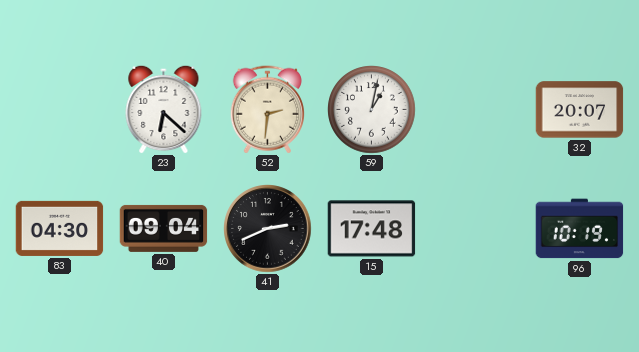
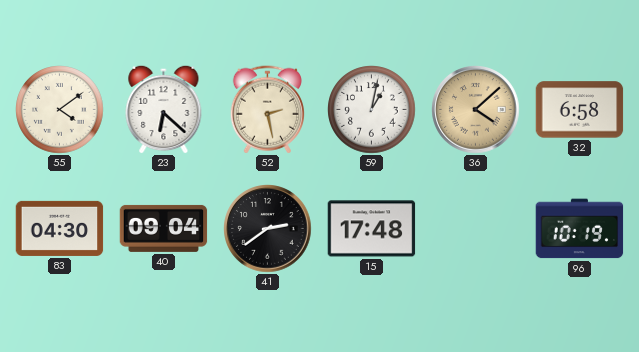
55: none -> 4:09
52: 2:31 -> 2:28
36: none -> 4:08
32: 20:07 -> 6:58
41: 2:41 -> 2:39
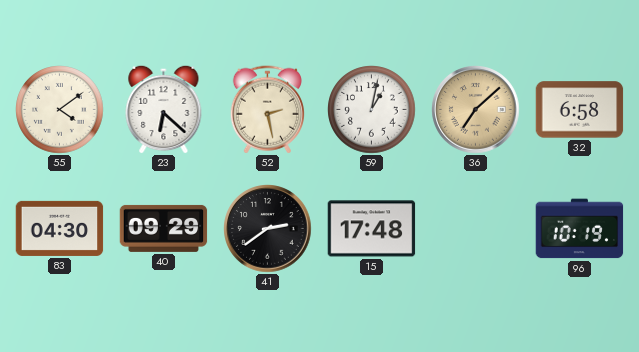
36: 4:08 -> 7:08
40: 09:04 -> 09:29
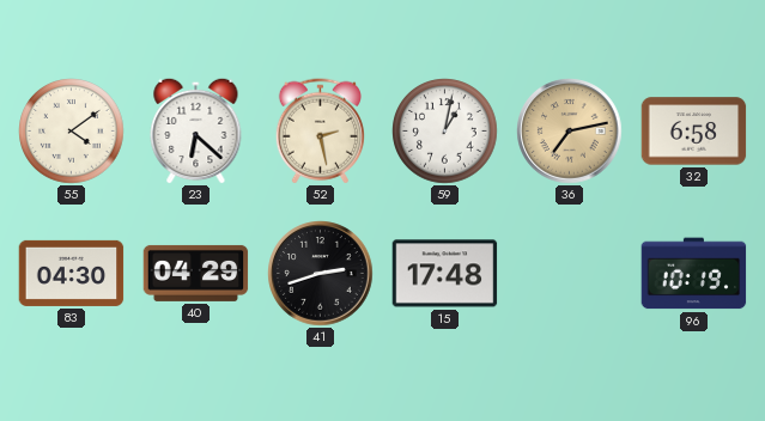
36: 7:08 -> 7:13
40: 09:29 -> 04:29
41: 2:39 -> 2:42
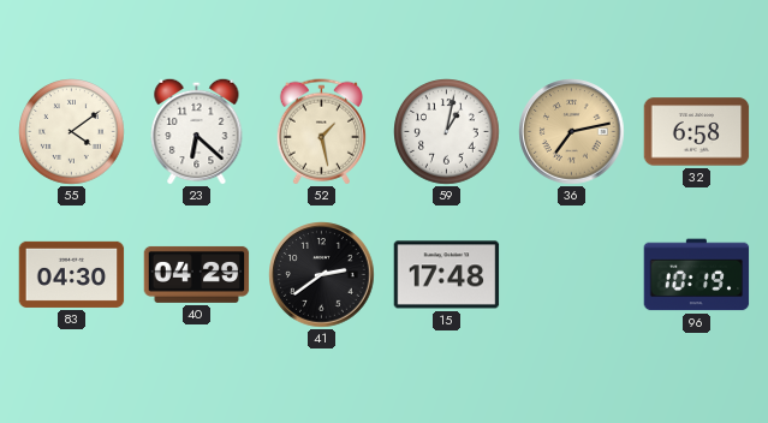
52: 2:28 -> 1:28
41: 2:42 -> 2:39
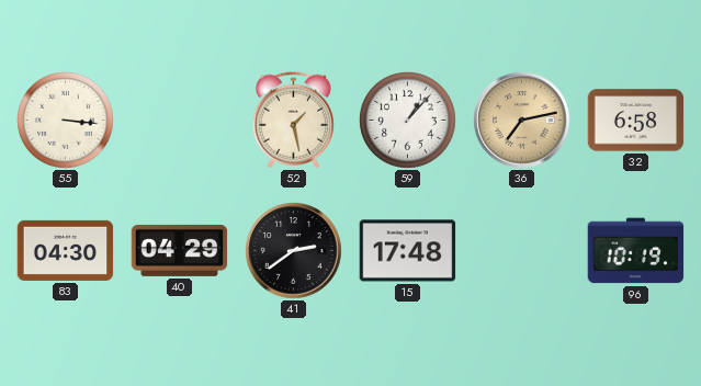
55: 4:09 -> 3:16
23: 6:22 -> none
59: 1:02 -> 1:07
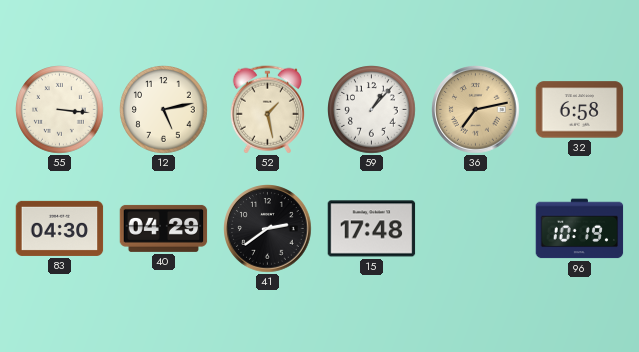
12: none -> 5:13
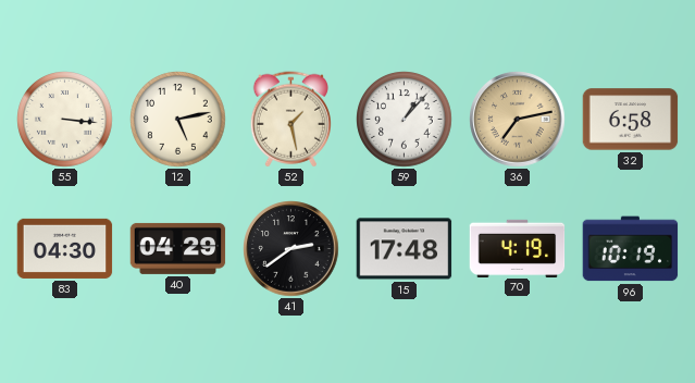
70: none -> 4:19
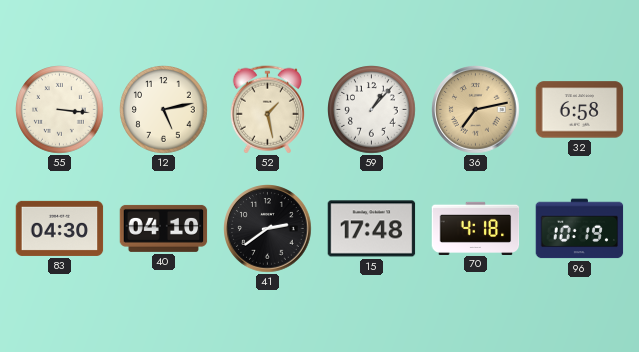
40: 04:29 -> 04:10
70: 4:19 -> 4:18
